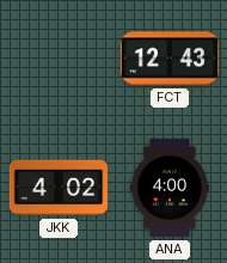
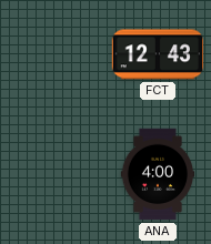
JKK: 4:02 -> none
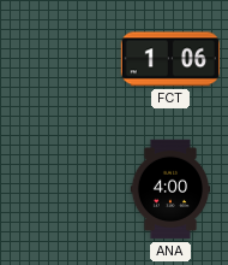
FCT: 12:43 -> 1:06
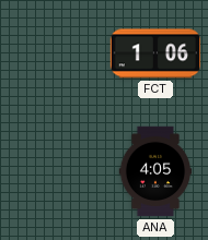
ANA: 4:00 -> 4:05
